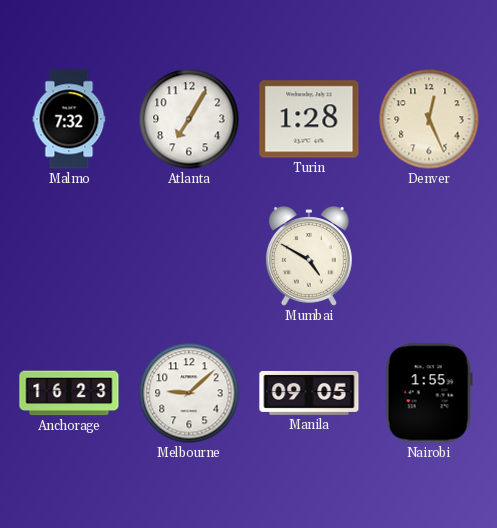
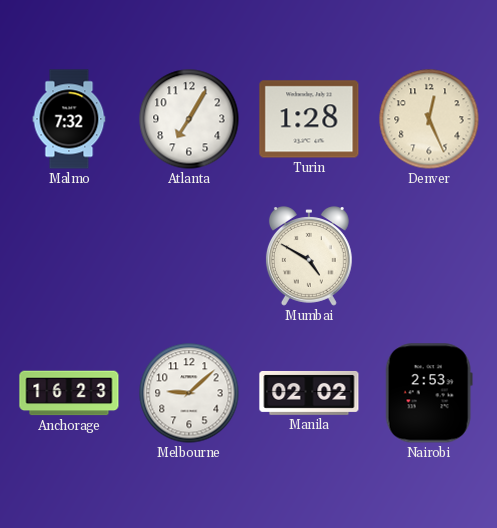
Manila: 09:05 -> 02:02
Nairobi: 1:55 -> 2:53
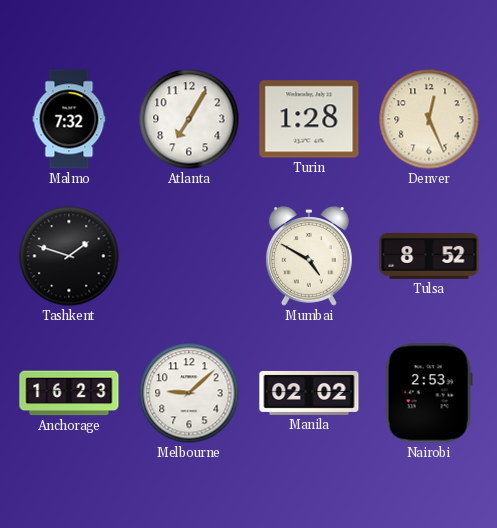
Tashkent: none -> 1:48
Tulsa: none -> 8:52
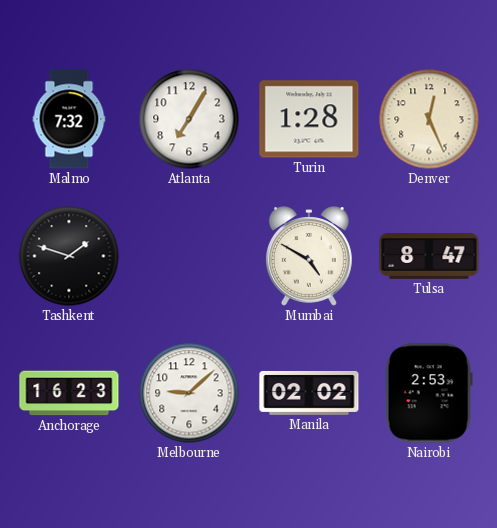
Tulsa: 8:52 -> 8:47
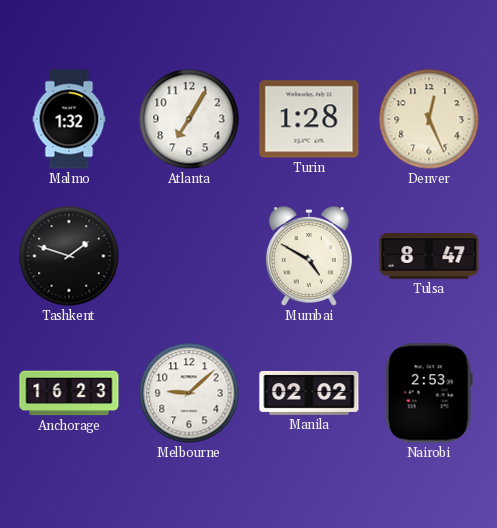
Malmo: 7:32 -> 1:32
